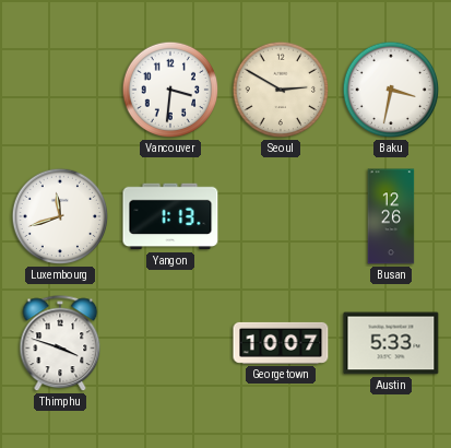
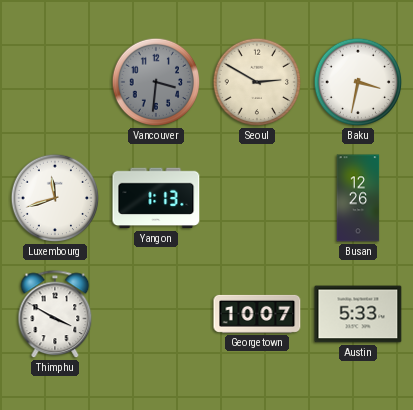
Vancouver dial: white -> grey
Thimphu: 3:48 -> 3:50
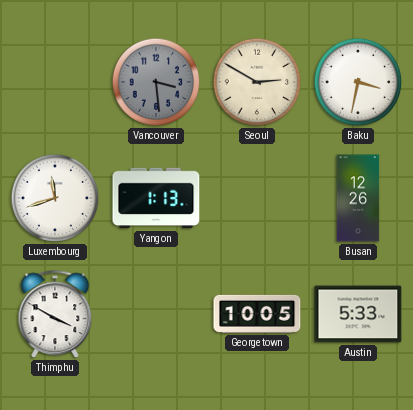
Vancouver: 3:31 -> 3:29
Georgetown: 10:07 -> 10:05
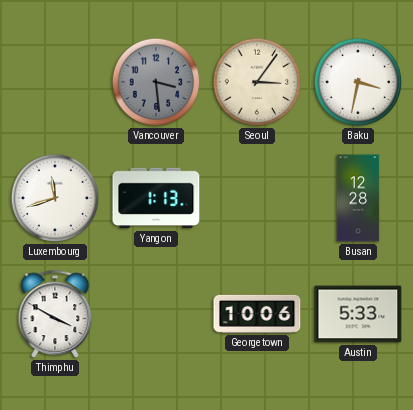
Seoul: 2:50 -> 3:06
Busan: 12:26 -> 12:28
Georgetown: 10:05 -> 10:06
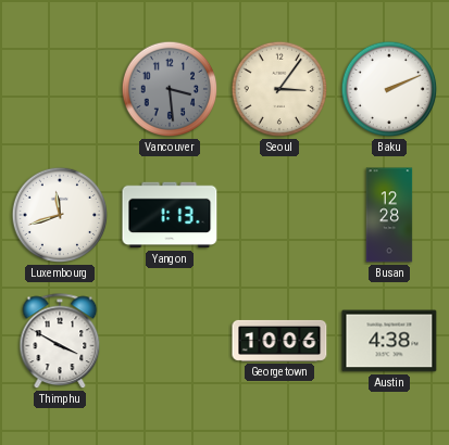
Baku: 3:32 -> 2:11
Austin: 5:33 -> 4:38
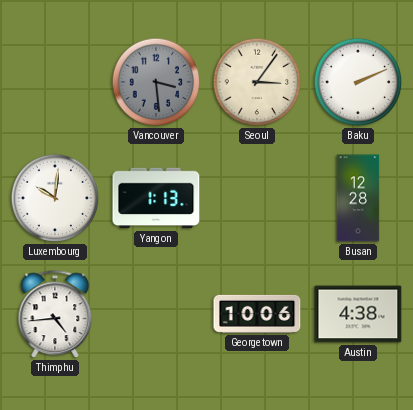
Luxembourg: 11:42 -> 10:01
Thimphu: 3:50 -> 4:44
